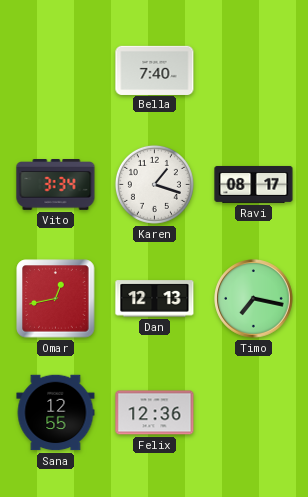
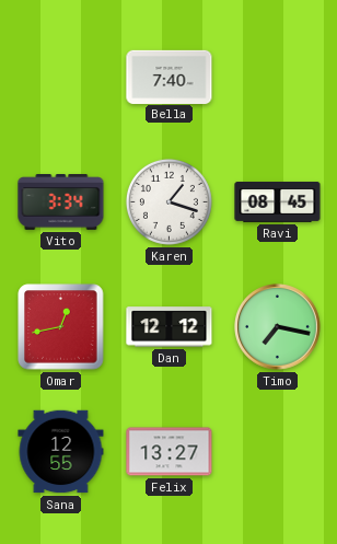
Ravi: 08:17 -> 08:45
Dan: 12:13 -> 12:12
Felix: 12:36 -> 13:27
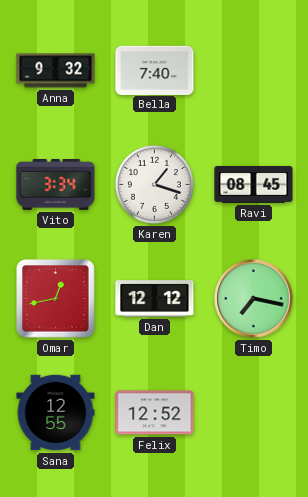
Anna: none -> 9:32
Felix: 13:27 -> 12:52
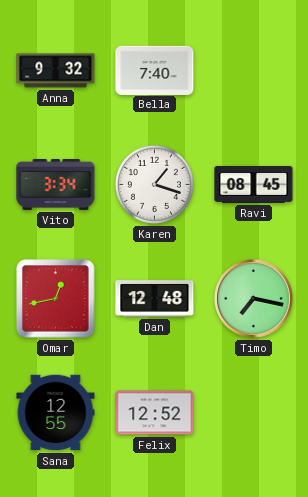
Dan: 12:12 -> 12:48
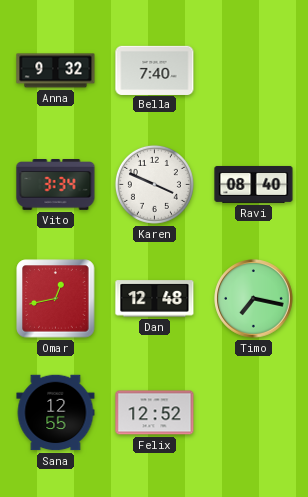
Karen: 1:18 -> 3:49
Ravi: 08:45 -> 08:40
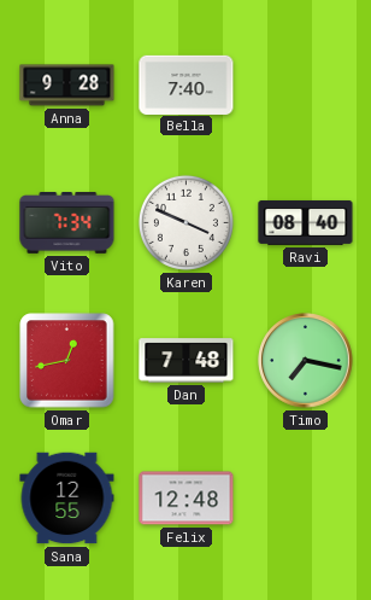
Anna: 9:32 -> 9:28
Vito: 3:34 -> 7:34
Dan: 12:48 -> 7:48
Felix: 12:52 -> 12:48
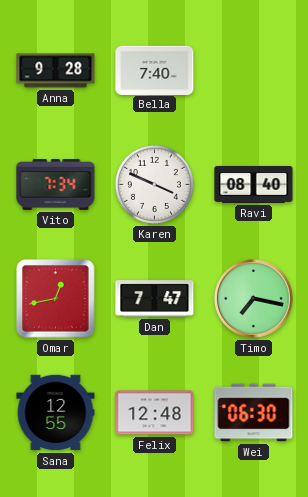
Dan: 7:48 -> 7:47
Wei: none -> 06:30
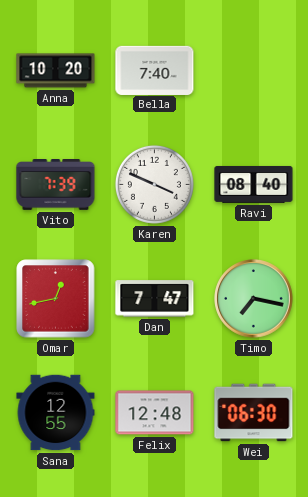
Anna: 9:28 -> 10:20
Vito: 7:34 -> 7:39
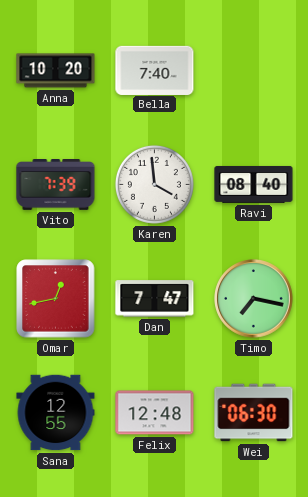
Karen: 3:49 -> 3:59
